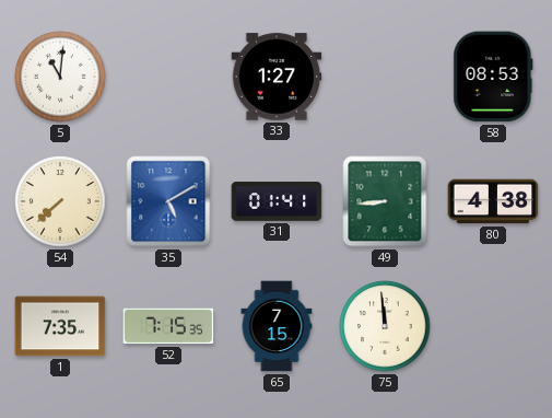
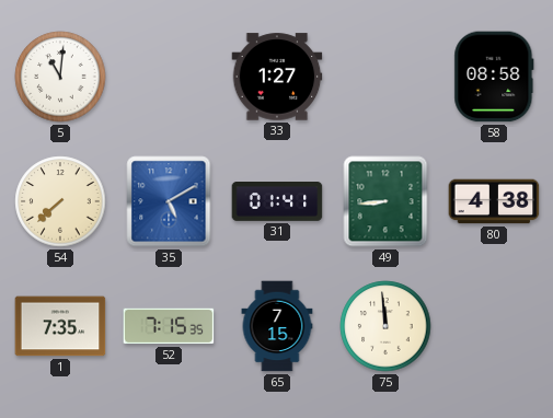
58: 08:53 -> 08:58
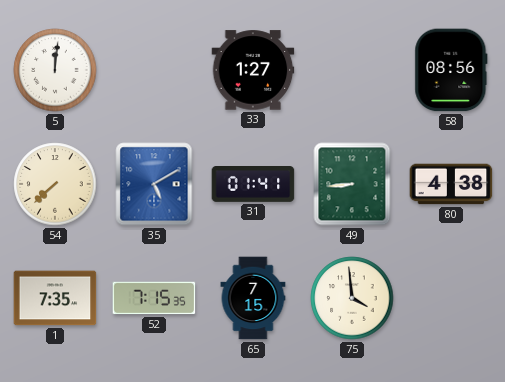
5: 11:01 -> 12:01
58: 08:58 -> 08:56
75: 11:59 -> 3:59
